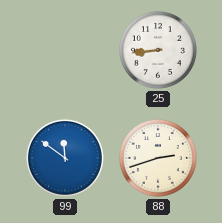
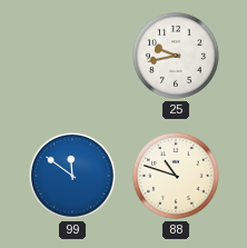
25: 8:44 -> 9:43
88: 2:42 -> 10:48
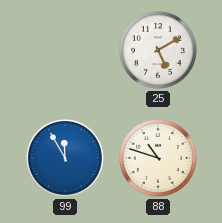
25: 9:43 -> 5:10
99: 11:51 -> 11:55
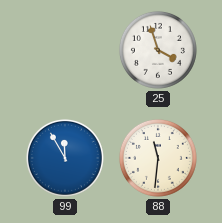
25: 5:10 -> 3:57
88: 10:48 -> 11:31
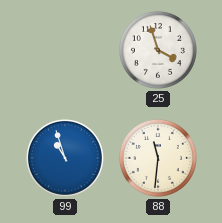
99: 11:55 -> 10:57
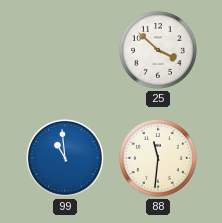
25: 3:57 -> 3:52
99: 10:57 -> 10:59
